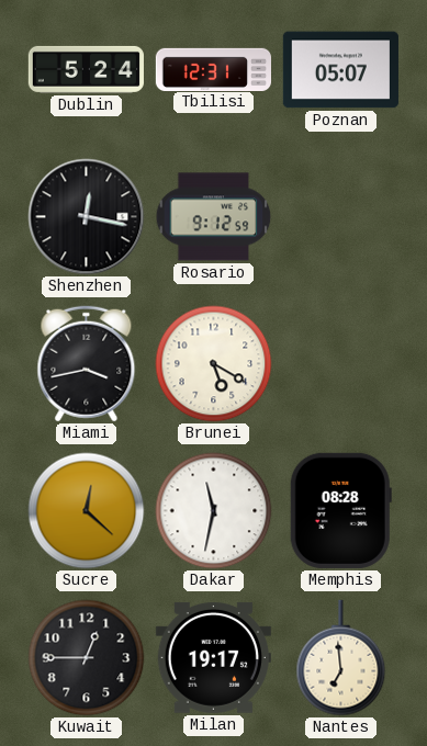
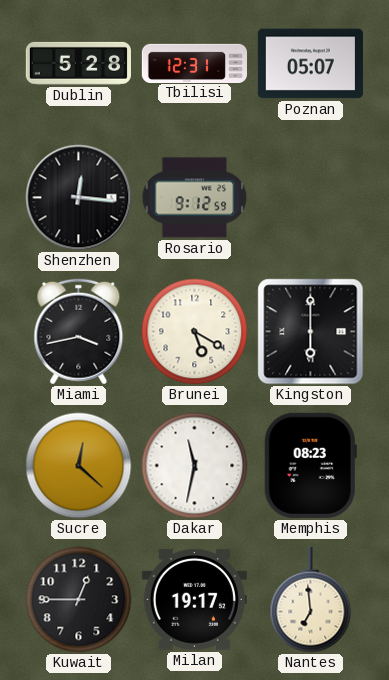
Dublin: 5:24 -> 5:28
Shenzhen: 12:17 -> 12:16
Kingston: none -> 6:00
Memphis: 08:28 -> 08:23
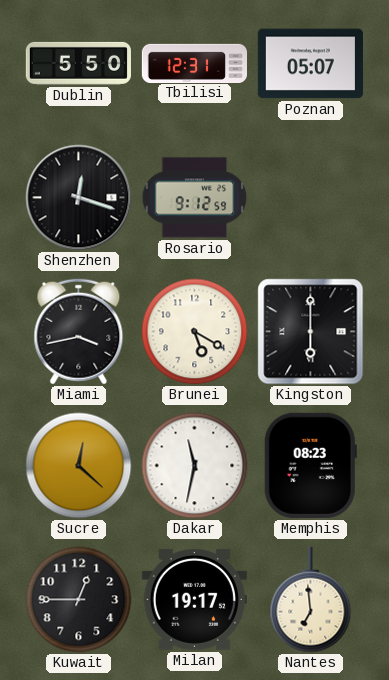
Dublin: 5:28 -> 5:50
Shenzhen: 12:16 -> 12:18
